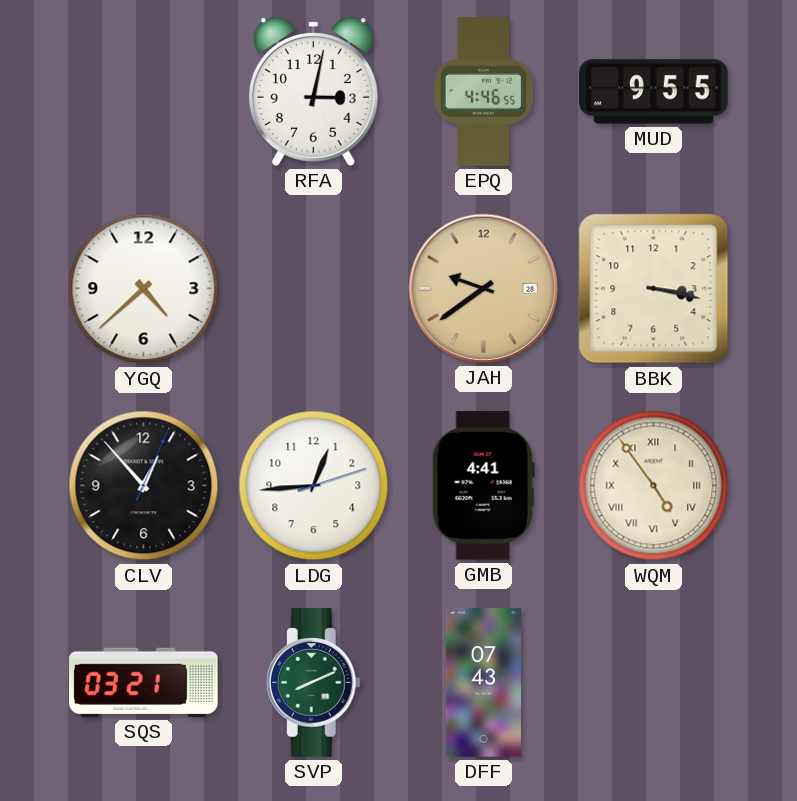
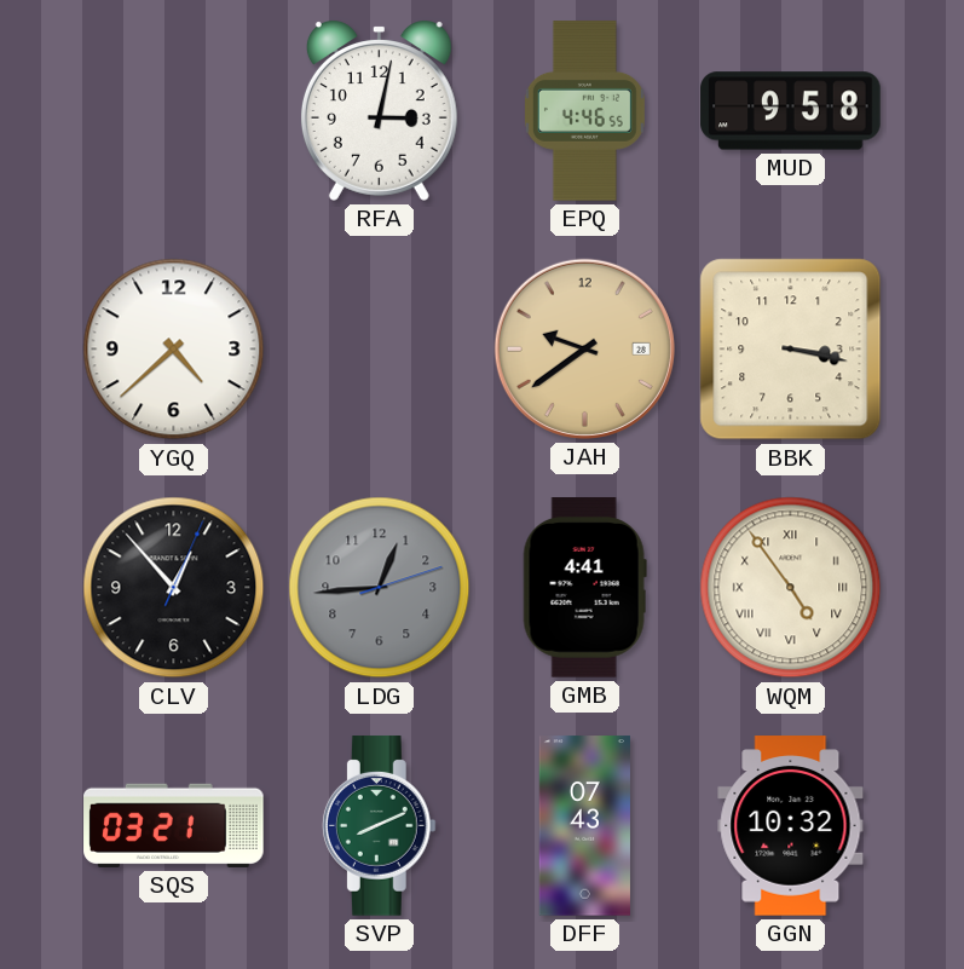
MUD: 9:55 -> 9:58
LDG dial: white -> grey
GGN: none -> 10:32
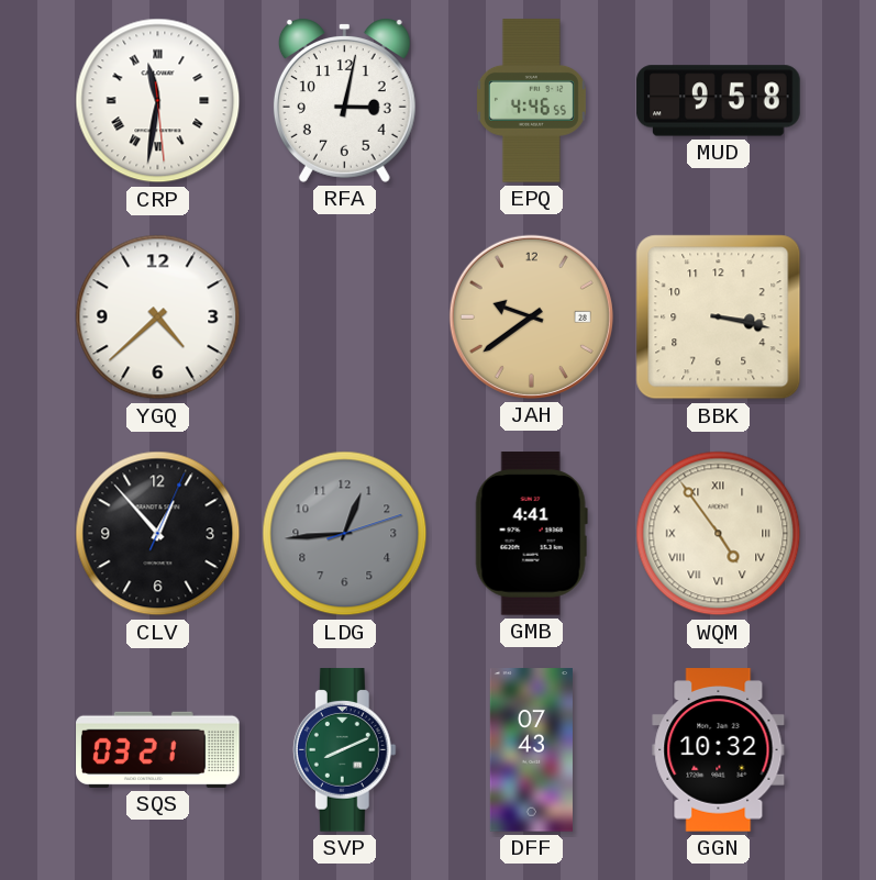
CRP: none -> 11:31
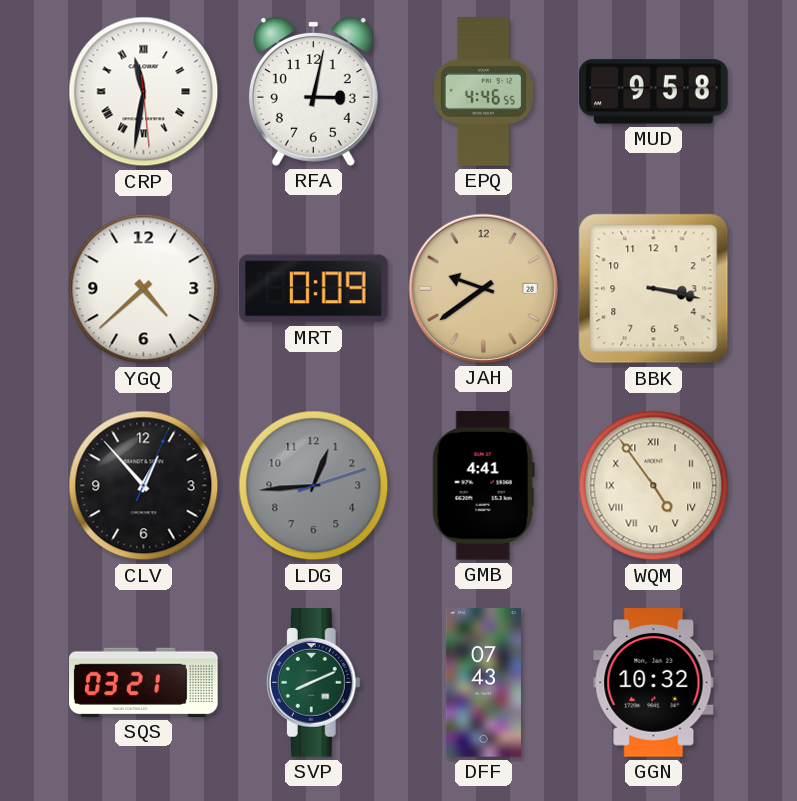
MRT: none -> 0:09
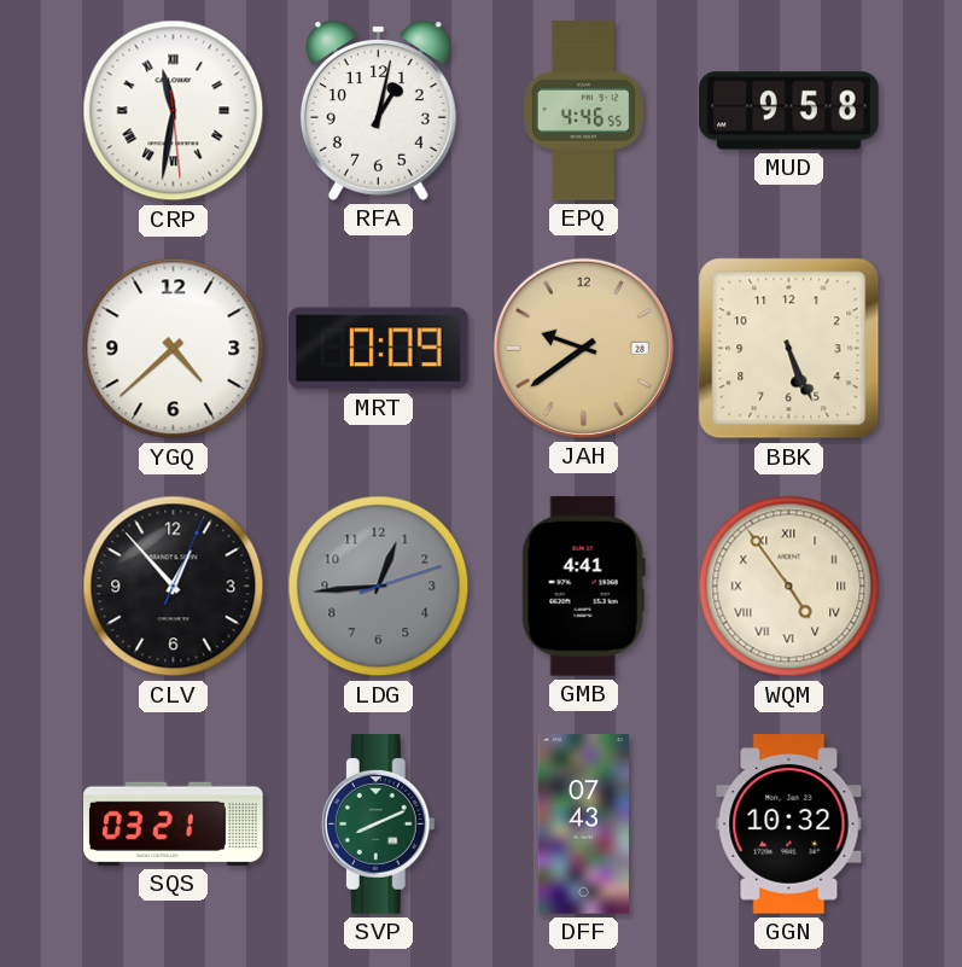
RFA: 3:02 -> 1:02
BBK: 3:17 -> 5:26
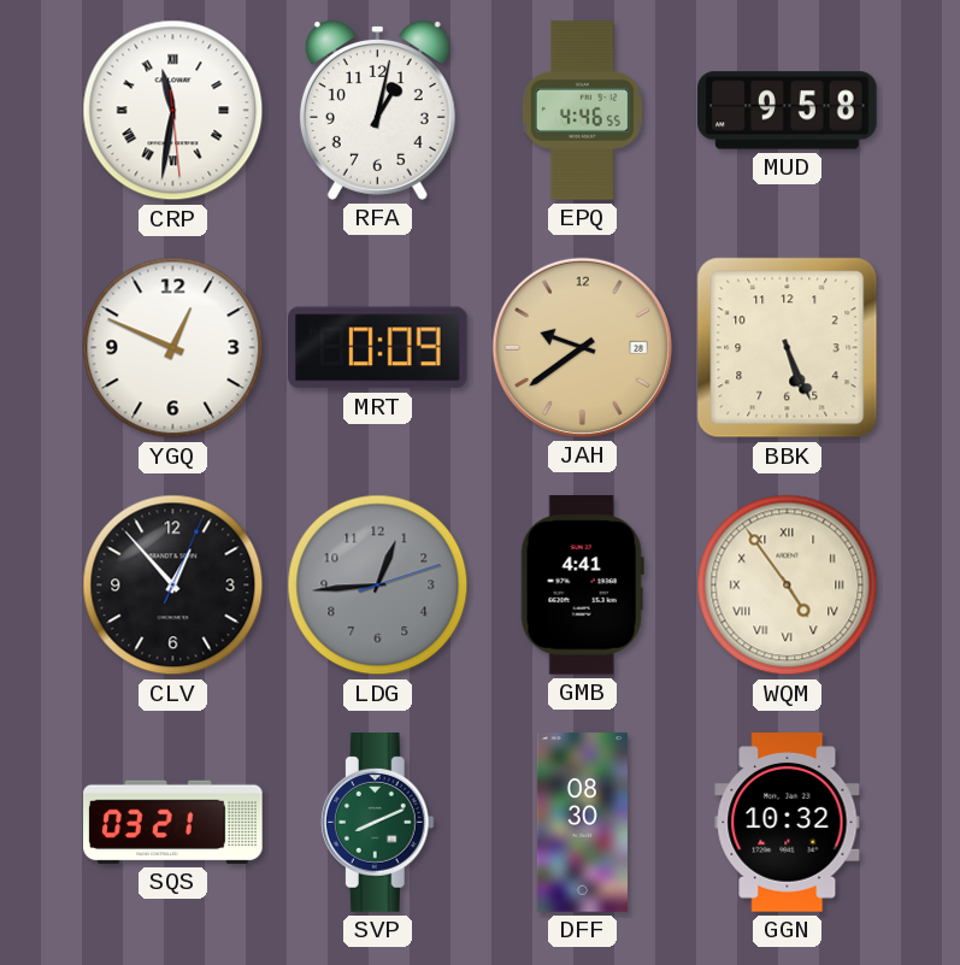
YGQ: 4:38 -> 12:49
DFF: 07:43 -> 08:30
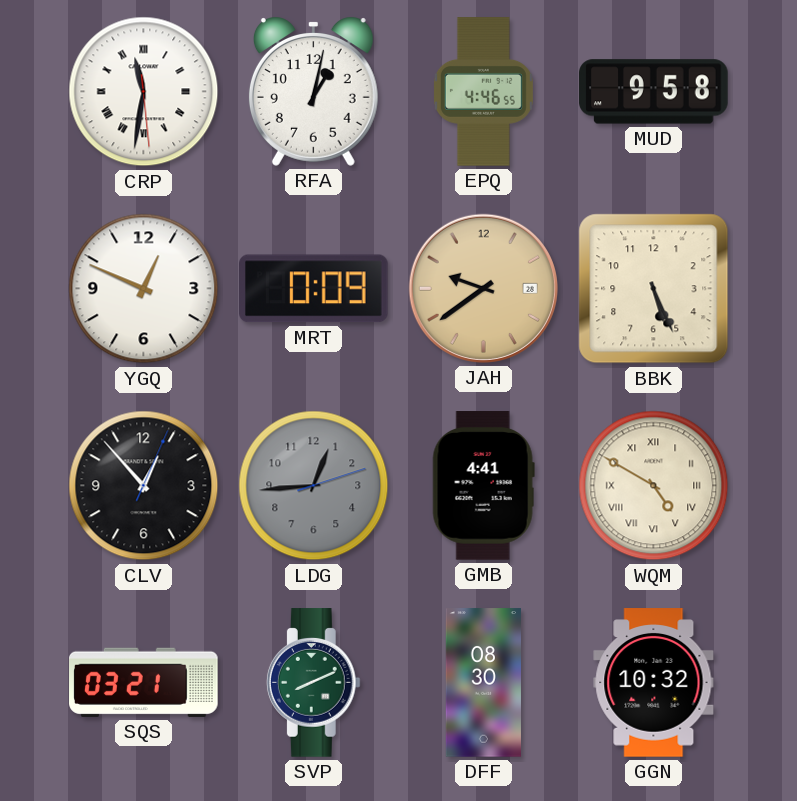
WQM: 4:54 -> 4:50
